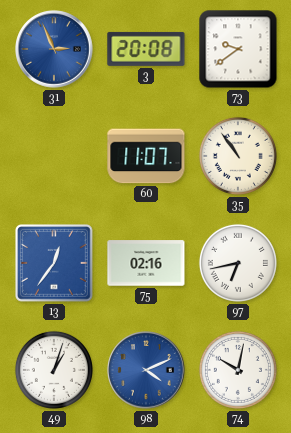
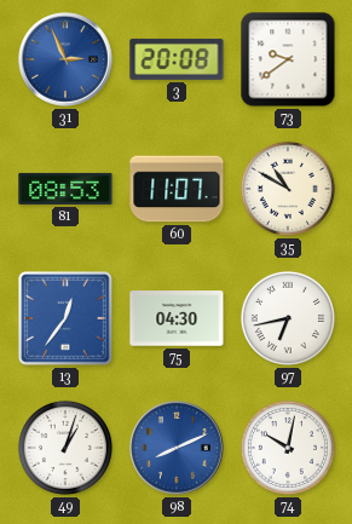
81: none -> 08:53
35: 10:54 -> 10:50
75: 02:16 -> 04:30
98: 4:11 -> 8:11
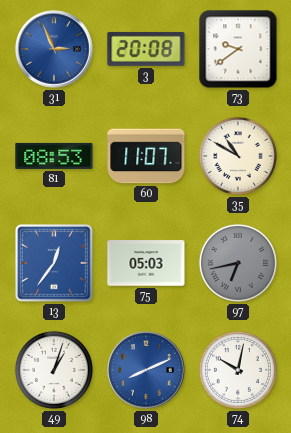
75: 04:30 -> 05:03
97 dial: white -> grey
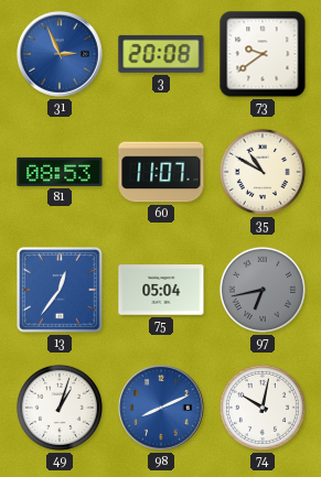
75: 05:03 -> 05:04
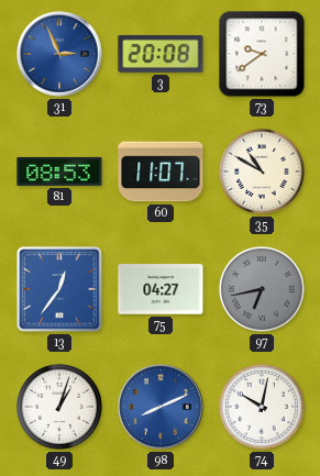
75: 05:04 -> 04:27
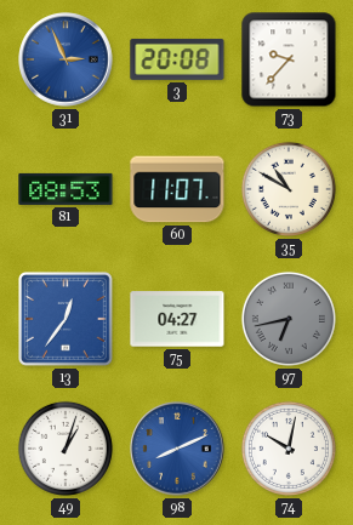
73: 9:39 -> 9:37
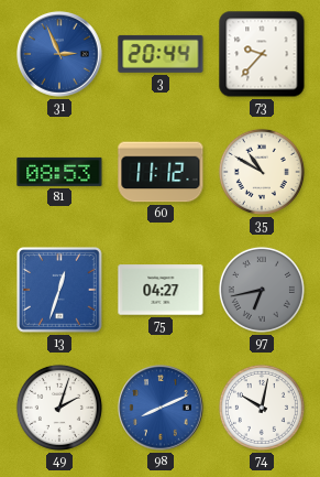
3: 20:08 -> 20:44
60: 11:07 -> 11:12
13: 12:36 -> 12:33
49: 1:03 -> 2:03
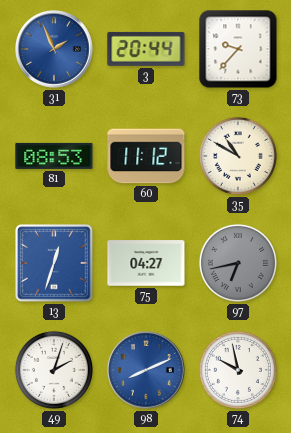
31: 2:56 -> 1:56
74: 10:02 -> 9:58
